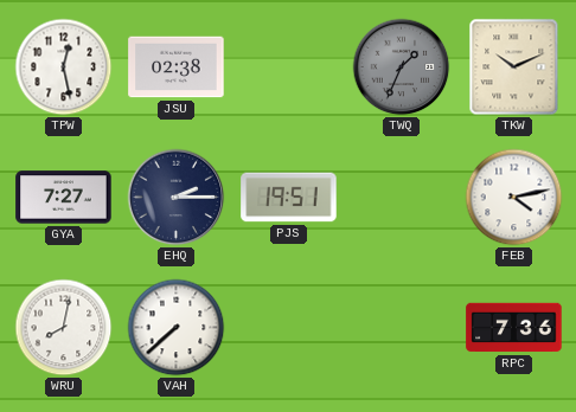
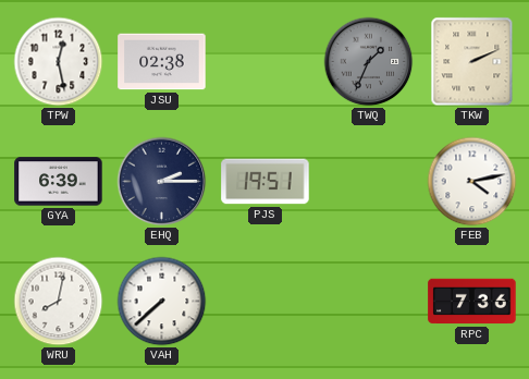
TKW: 10:11 -> 2:11
GYA: 7:27 -> 6:39
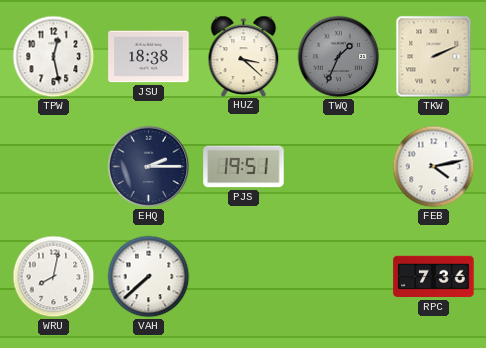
JSU: 02:38 -> 18:38
HUZ: none -> 3:22
GYA: 6:39 -> none
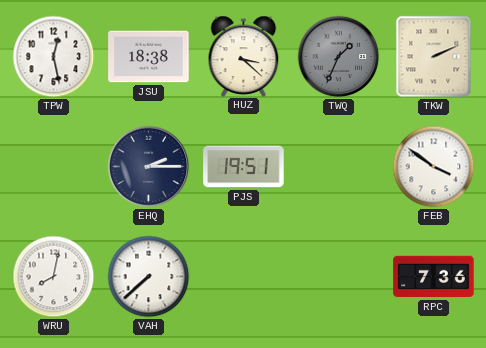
FEB: 4:13 -> 3:51
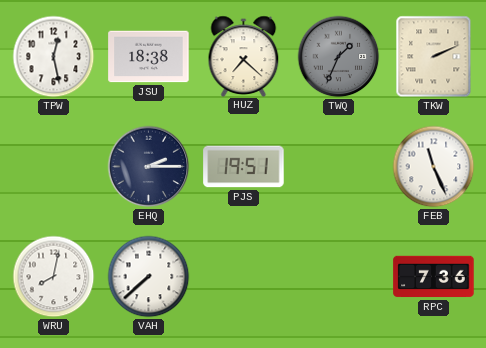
HUZ: 3:22 -> 7:22
FEB: 3:51 -> 11:26
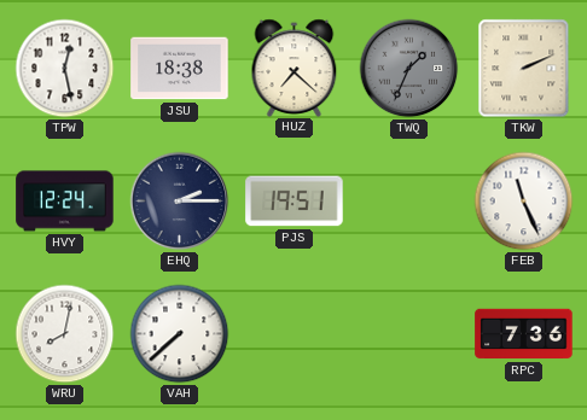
HVY: none -> 12:24
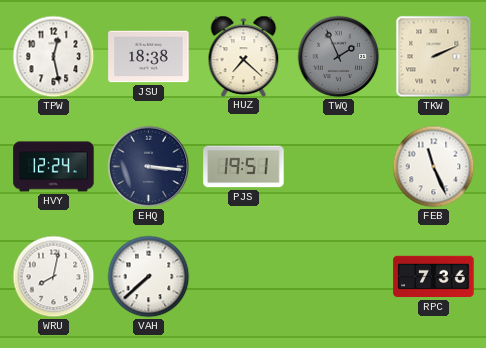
TWQ: 1:34 -> 1:56
EHQ: 2:15 -> 3:16
